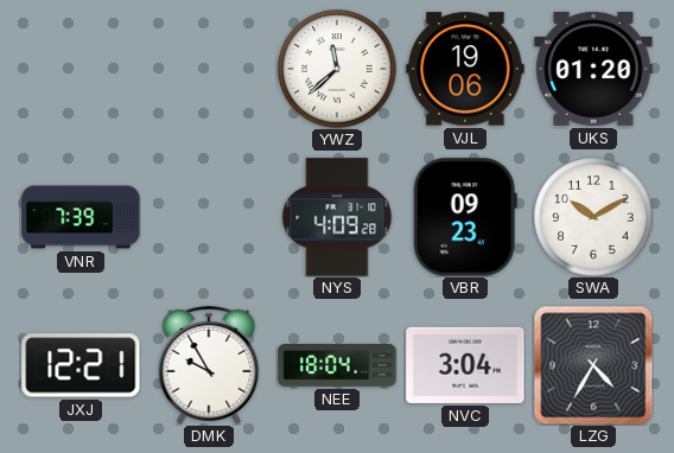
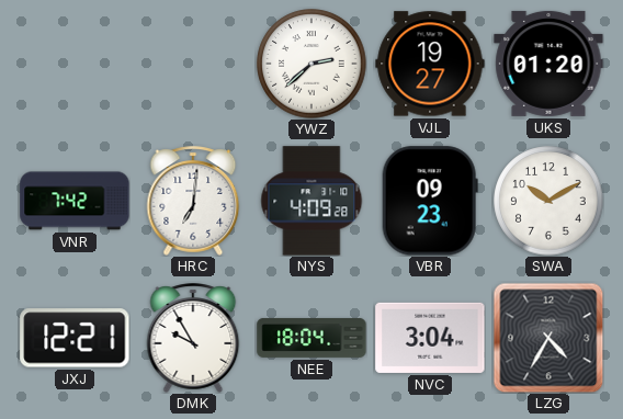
YWZ: 11:38 -> 2:38
VJL: 19:06 -> 19:27
VNR: 7:39 -> 7:42
HRC: none -> 7:01
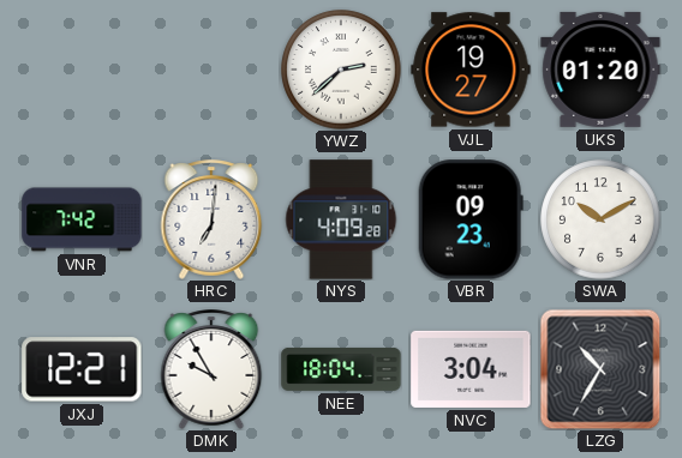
LZG: 4:35 -> 10:35
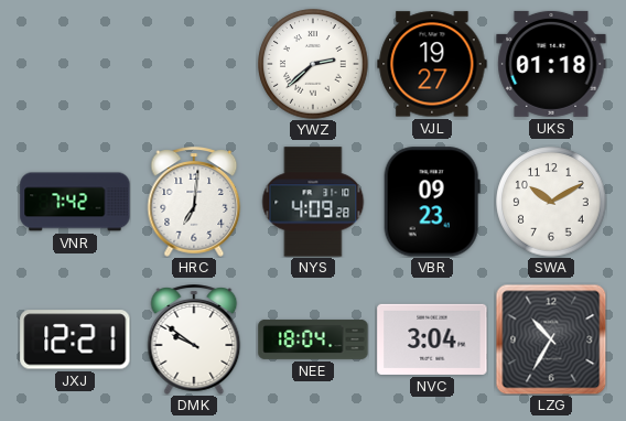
UKS: 01:20 -> 01:18
DMK: 9:55 -> 9:51
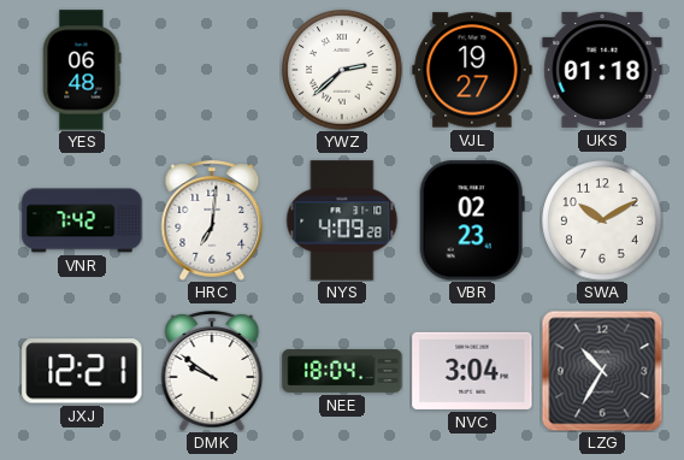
YES: none -> 06:48
VBR: 09:23 -> 02:23
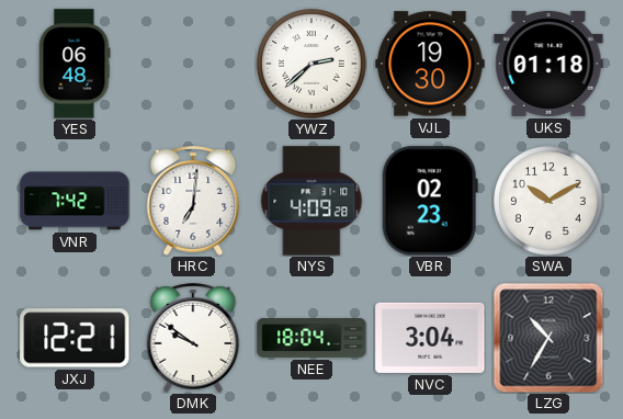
VJL: 19:27 -> 19:30
